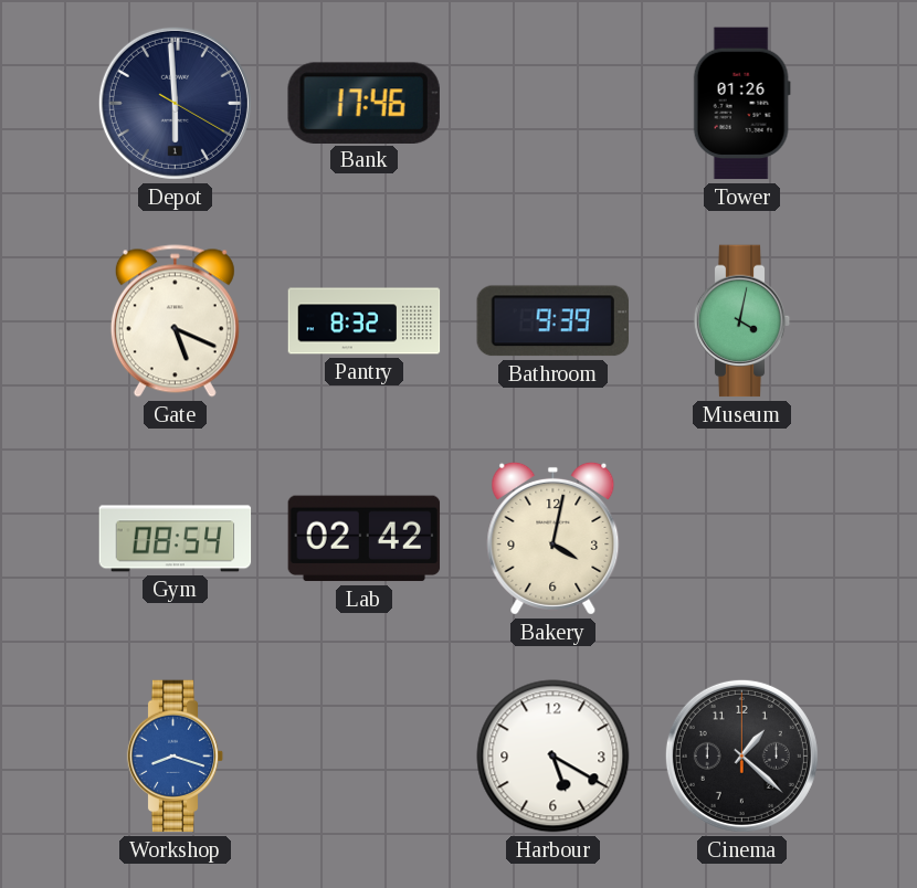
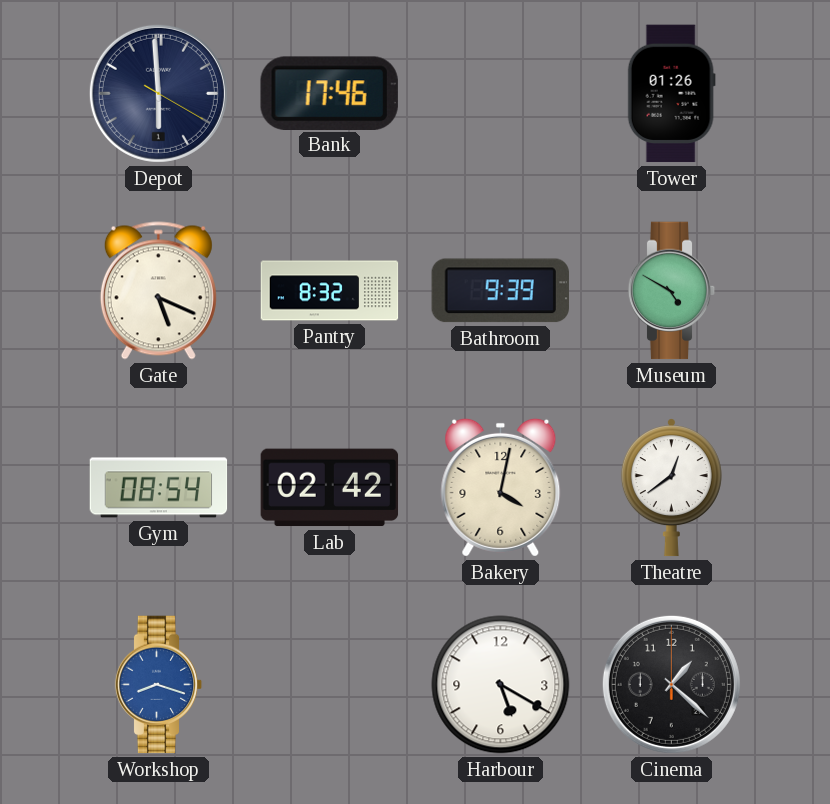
Museum: 4:02 -> 4:50
Theatre: none -> 12:39
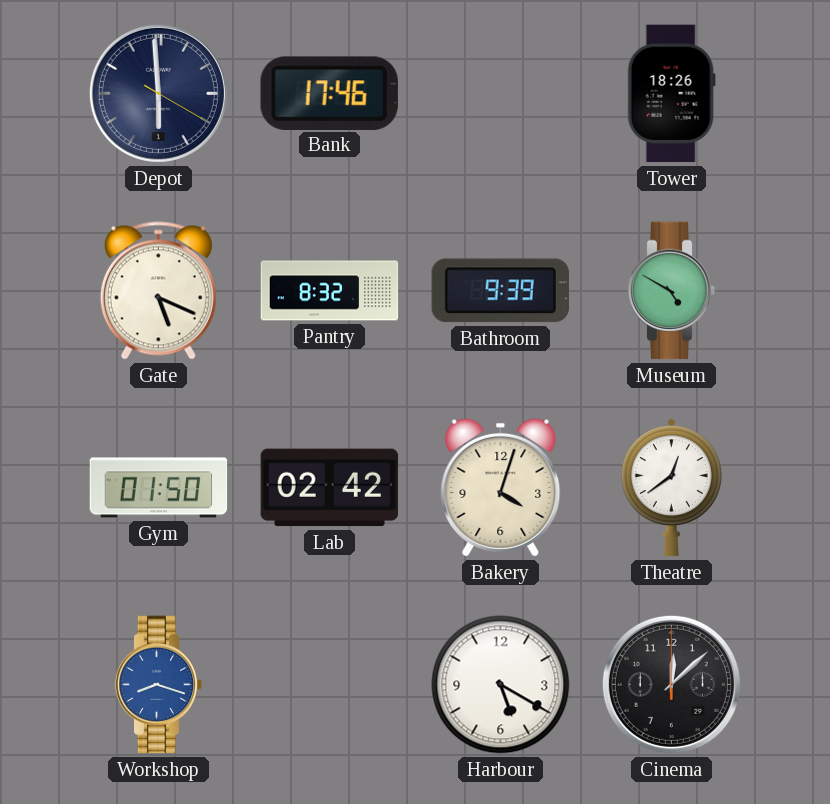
Tower: 01:26 -> 18:26
Gym: 08:54 -> 01:50
Bakery: 4:02 -> 4:03
Cinema: 1:22 -> 12:08
